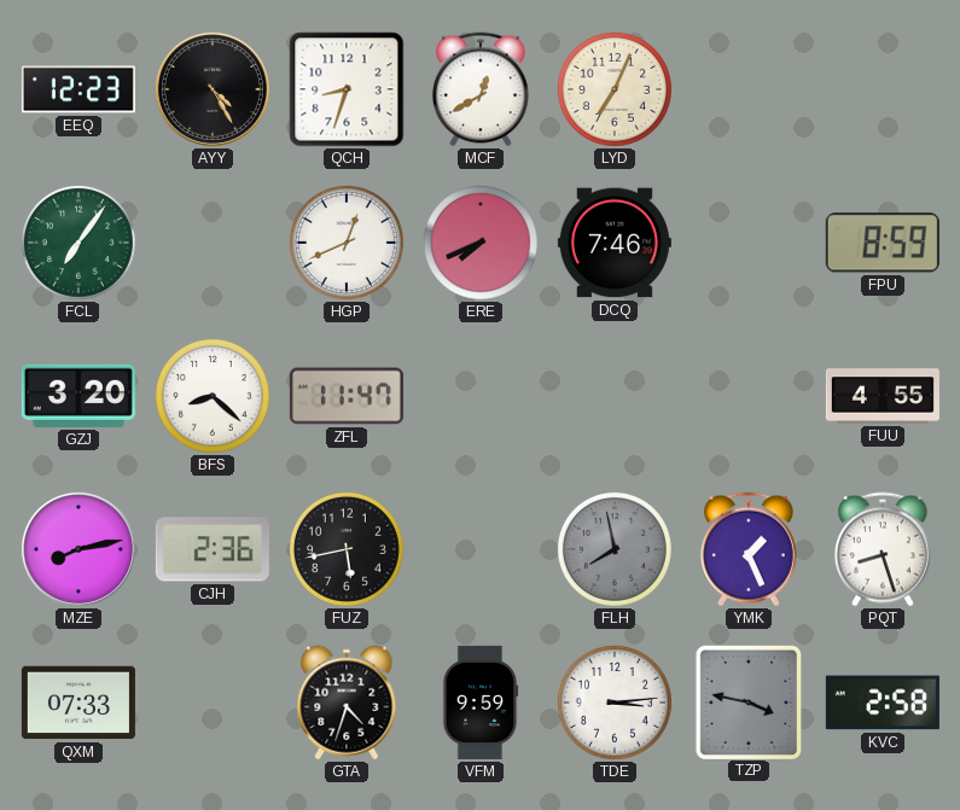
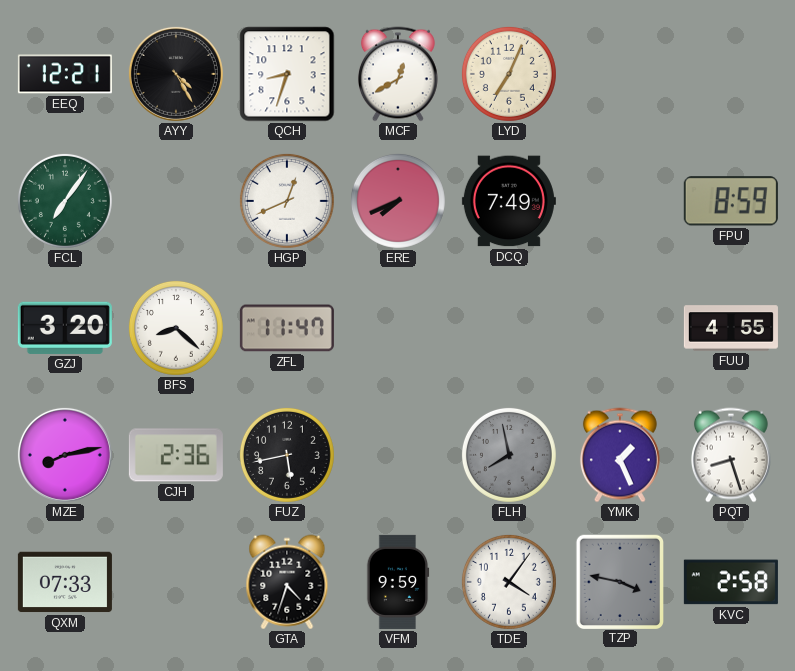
EEQ: 12:23 -> 12:21
DCQ: 7:46 -> 7:49
TDE: 3:14 -> 4:06
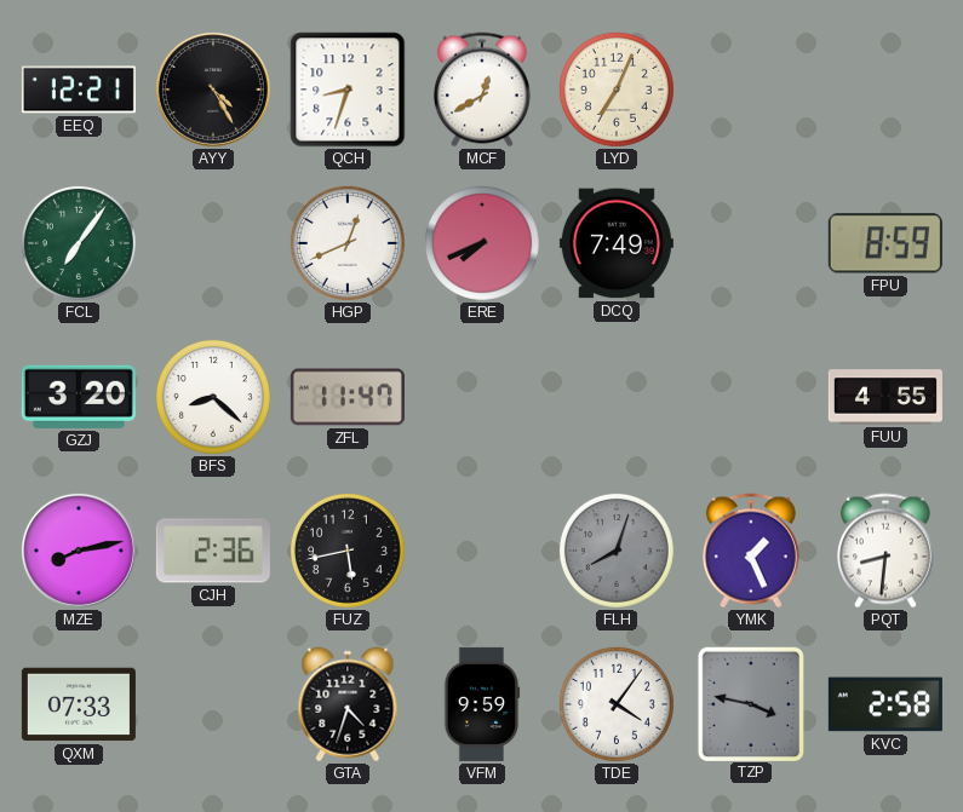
FLH: 7:58 -> 8:03
PQT: 8:27 -> 8:31
